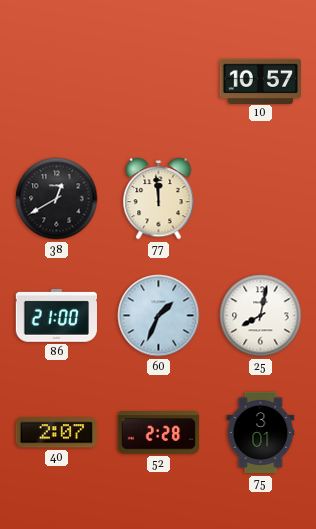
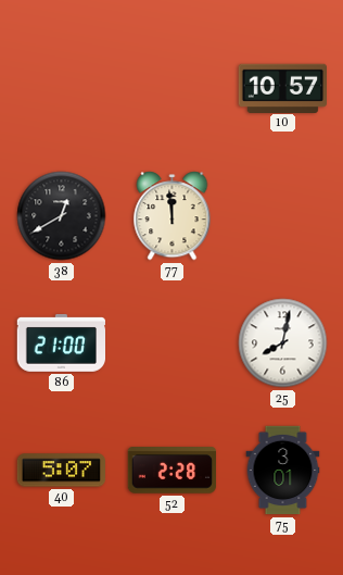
60: 1:34 -> none
40: 2:07 -> 5:07
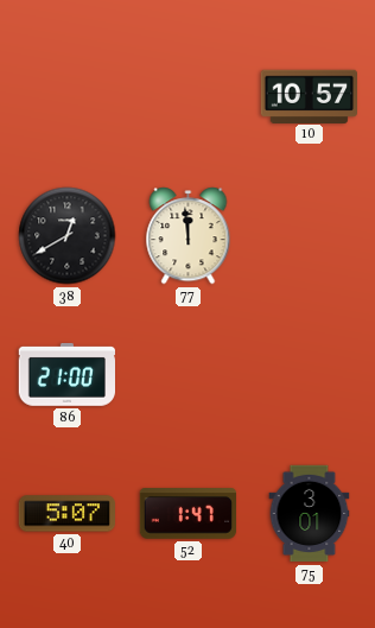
25: 8:02 -> none
52: 2:28 -> 1:47
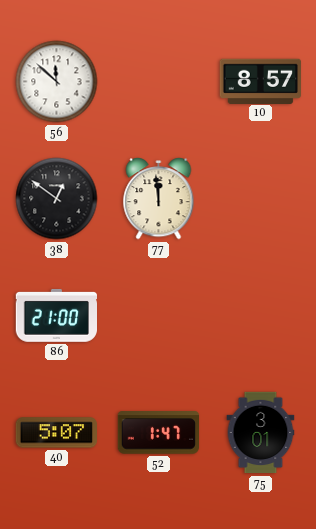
56: none -> 11:52
10: 10:57 -> 8:57
38: 12:40 -> 12:51
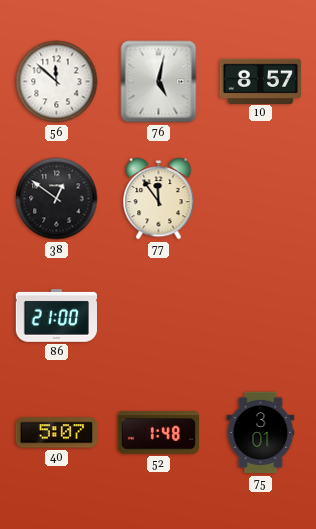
76: none -> 5:02
77: 11:59 -> 11:54
52: 1:47 -> 1:48
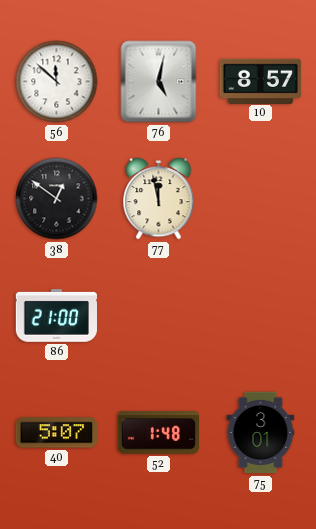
77: 11:54 -> 11:58
